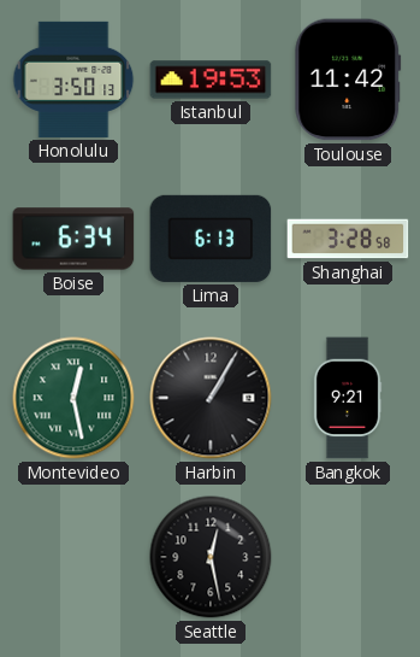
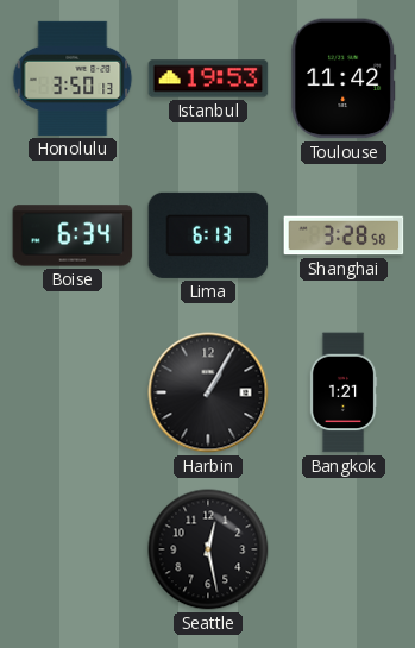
Montevideo: 12:28 -> none
Bangkok: 9:21 -> 1:21
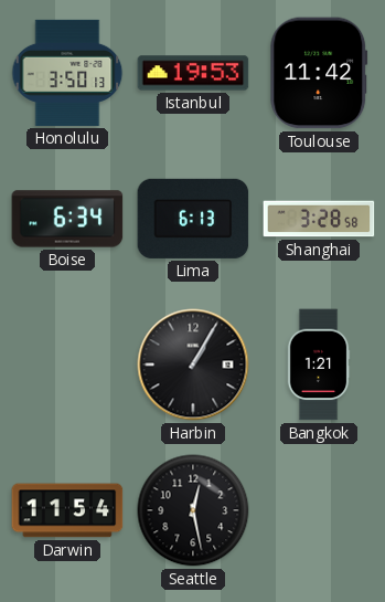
Darwin: none -> 11:54
